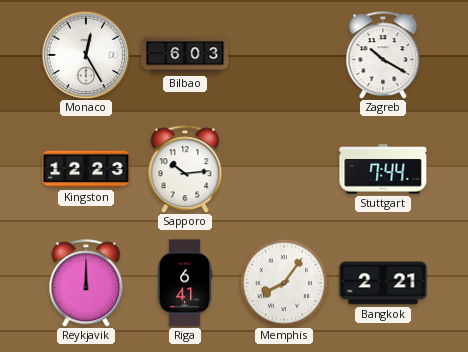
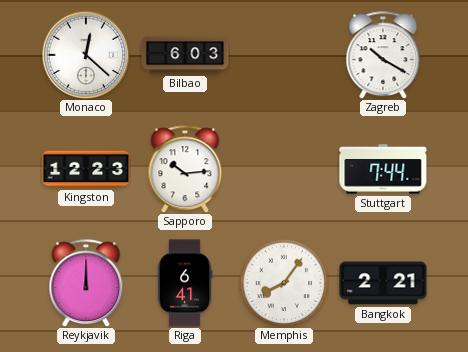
Monaco: 12:25 -> 12:22
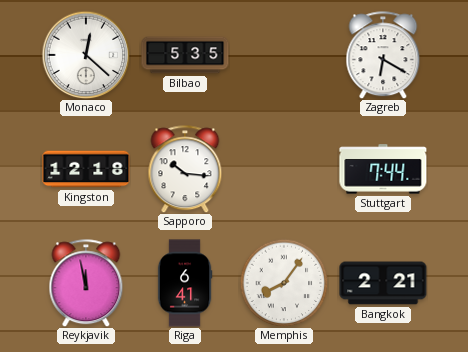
Bilbao: 6:03 -> 5:35
Zagreb: 10:20 -> 6:20
Kingston: 12:23 -> 12:18
Sapporo: 10:14 -> 10:16
Reykjavik: 12:00 -> 11:58
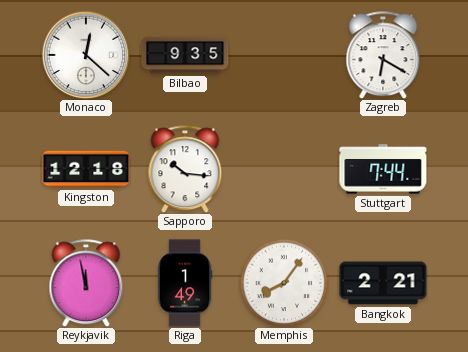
Bilbao: 5:35 -> 9:35
Riga: 6:41 -> 1:49
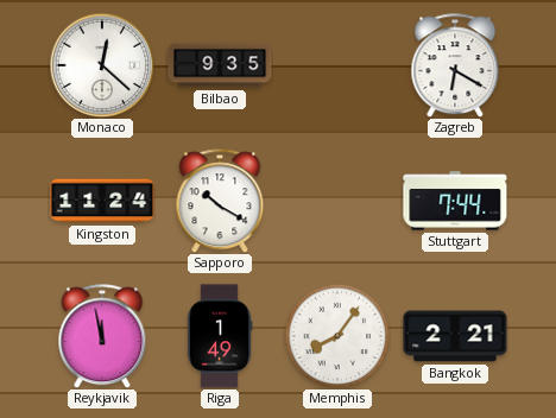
Kingston: 12:18 -> 11:24
Sapporo: 10:16 -> 10:20
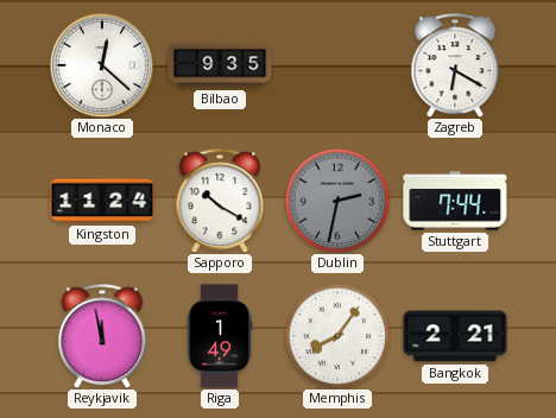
Dublin: none -> 2:32
